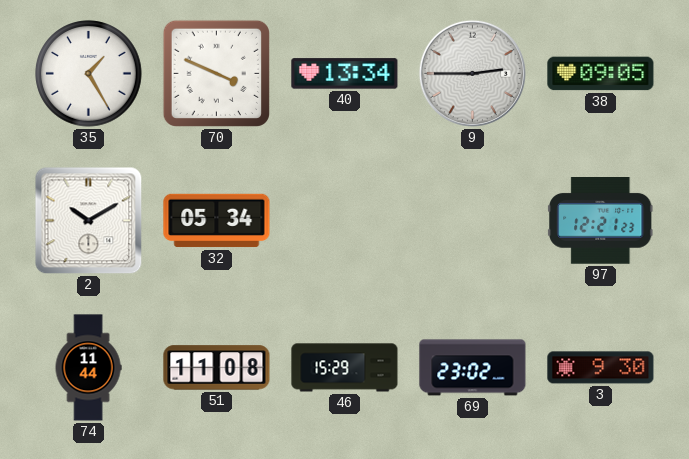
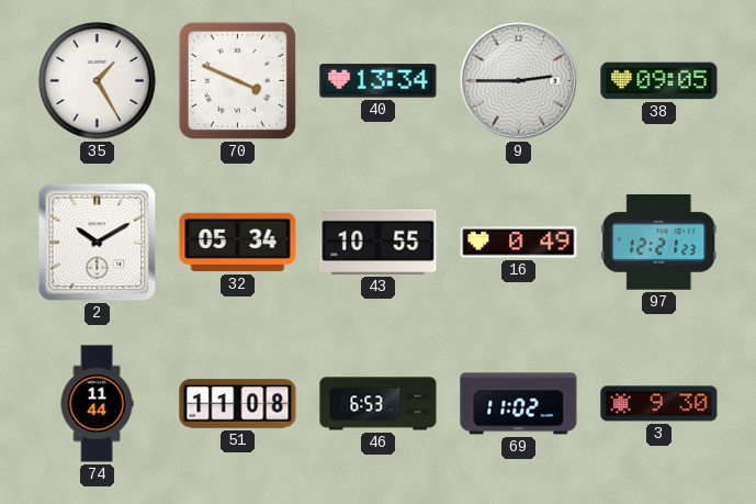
43: none -> 10:55
16: none -> 0:49
46: 15:29 -> 6:53
69: 23:02 -> 11:02
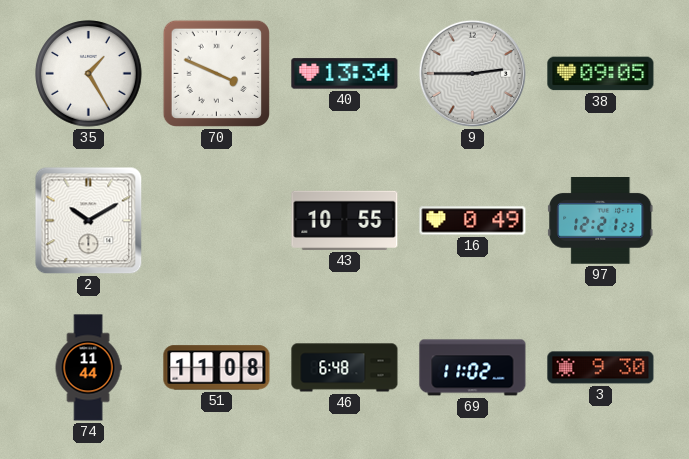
32: 05:34 -> none
46: 6:53 -> 6:48
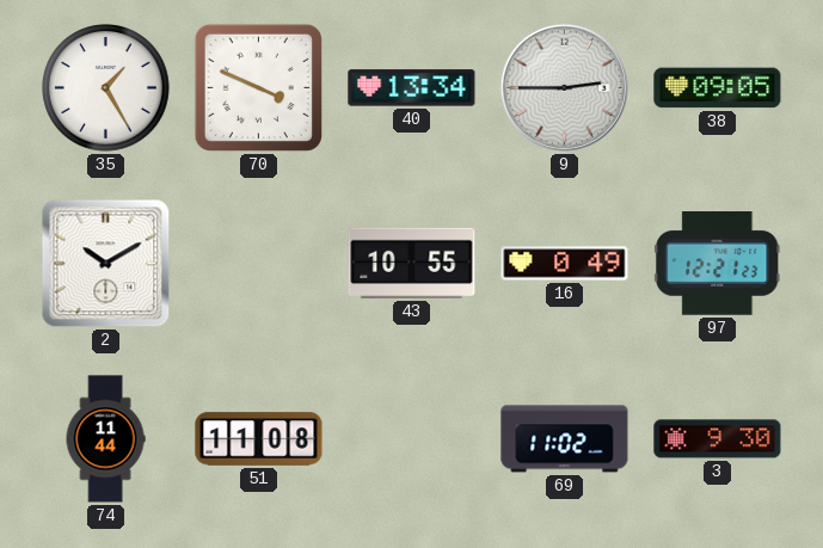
46: 6:48 -> none
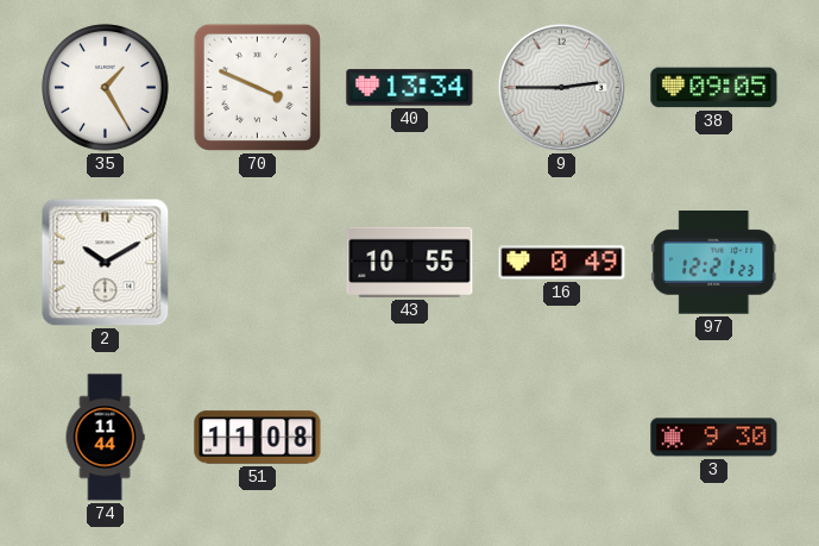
69: 11:02 -> none
